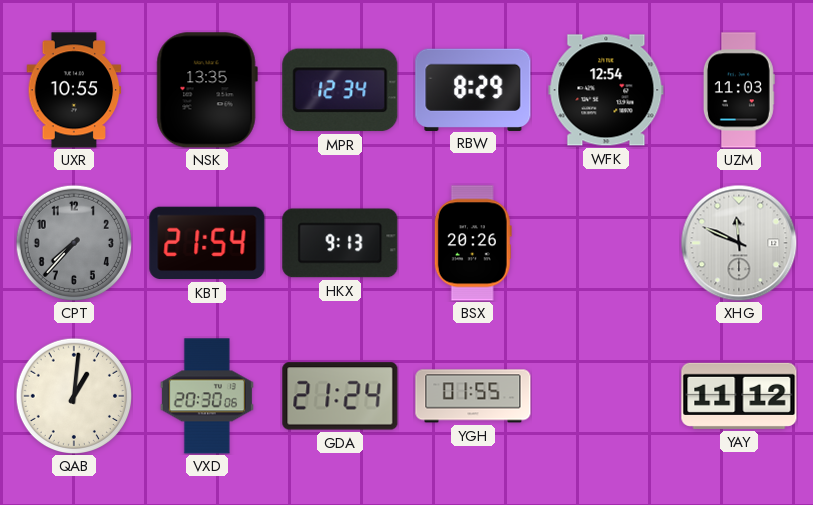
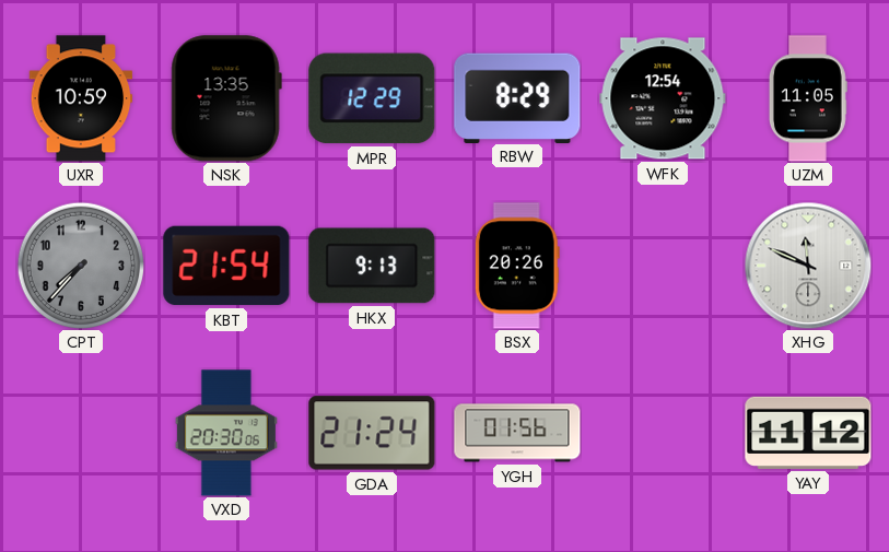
UXR: 10:55 -> 10:59
MPR: 12:34 -> 12:29
UZM: 11:03 -> 11:05
QAB: 1:01 -> none
YGH: 01:55 -> 01:56
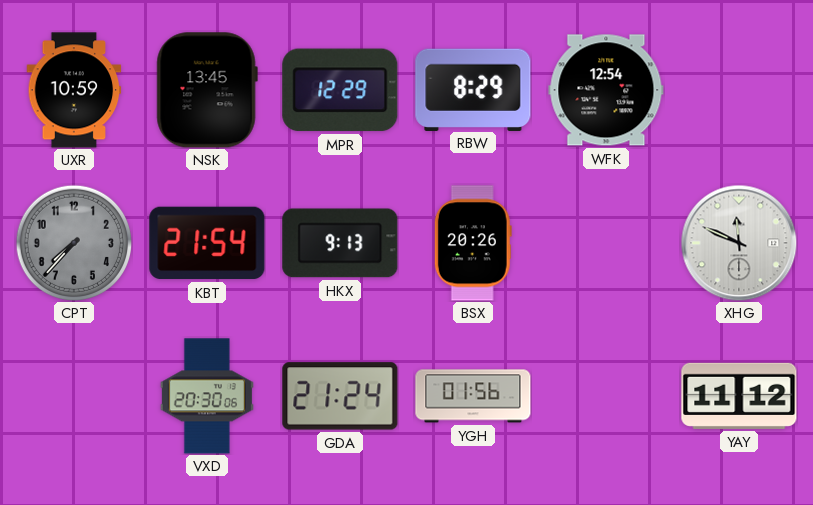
NSK: 13:35 -> 13:45
UZM: 11:05 -> none
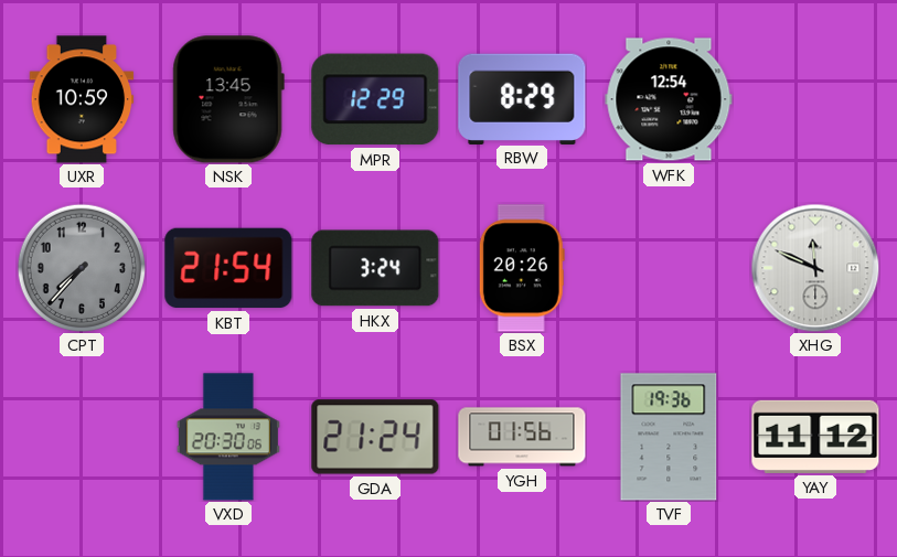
HKX: 9:13 -> 3:24
TVF: none -> 19:36
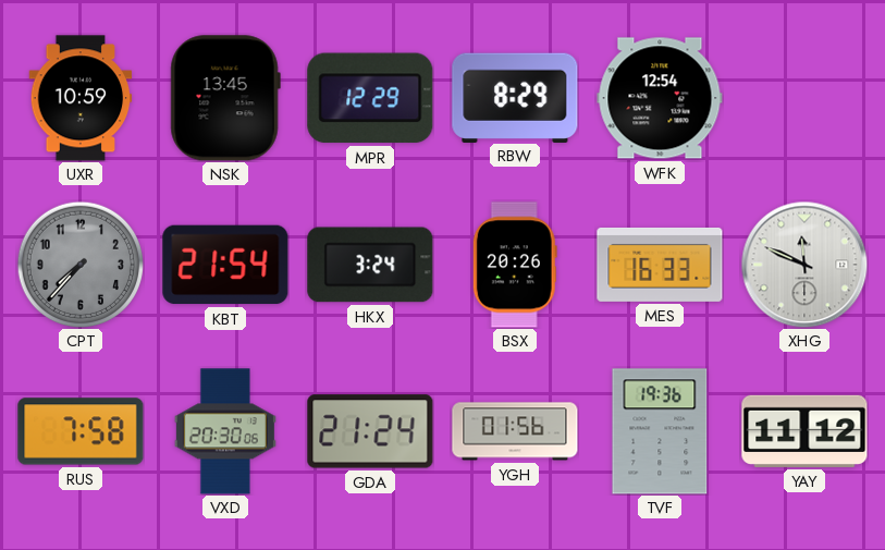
MES: none -> 16:33
RUS: none -> 7:58
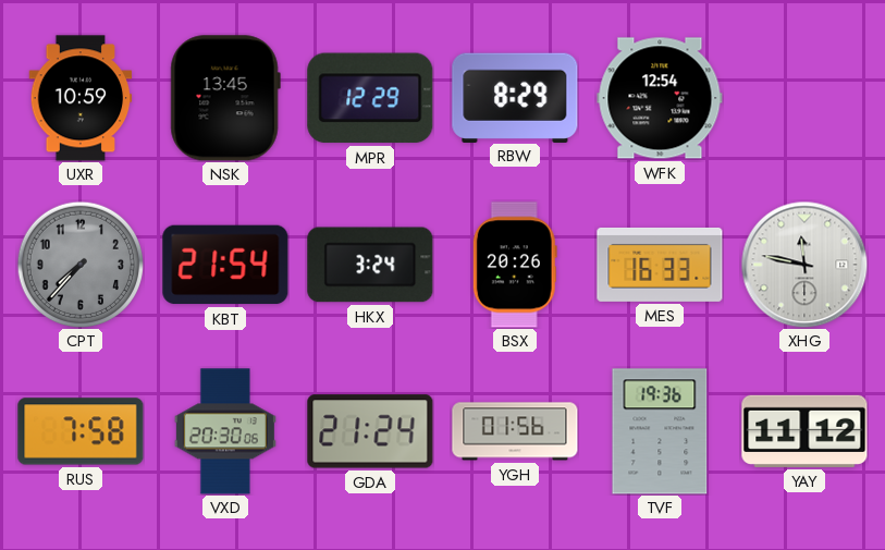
XHG: 11:49 -> 11:47
